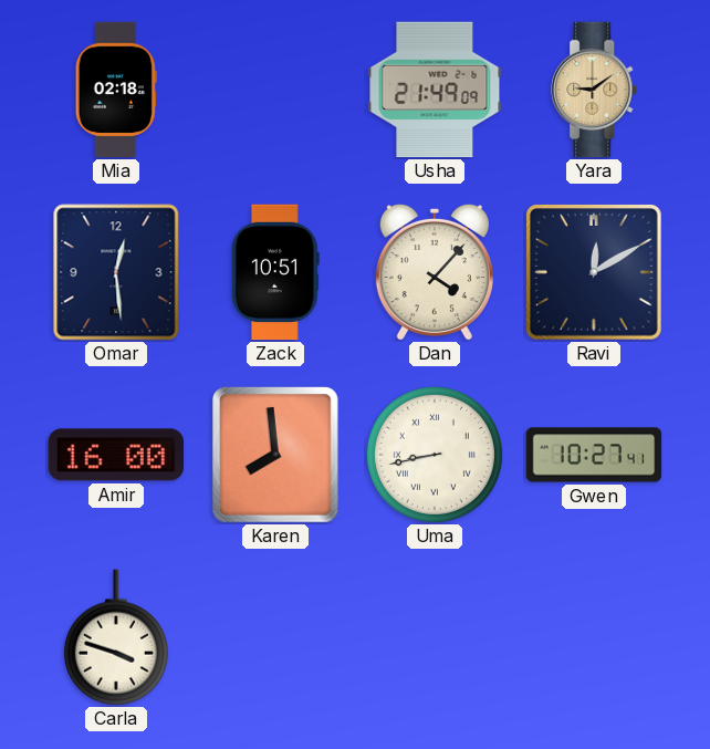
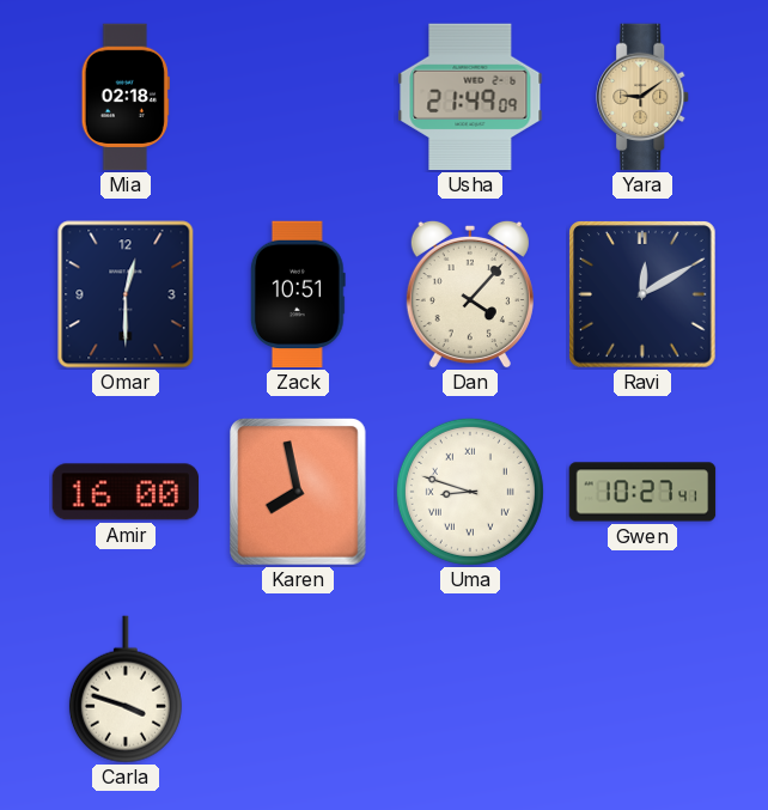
Omar: 12:29 -> 12:30
Karen: 7:59 -> 7:58
Uma: 8:43 -> 8:48
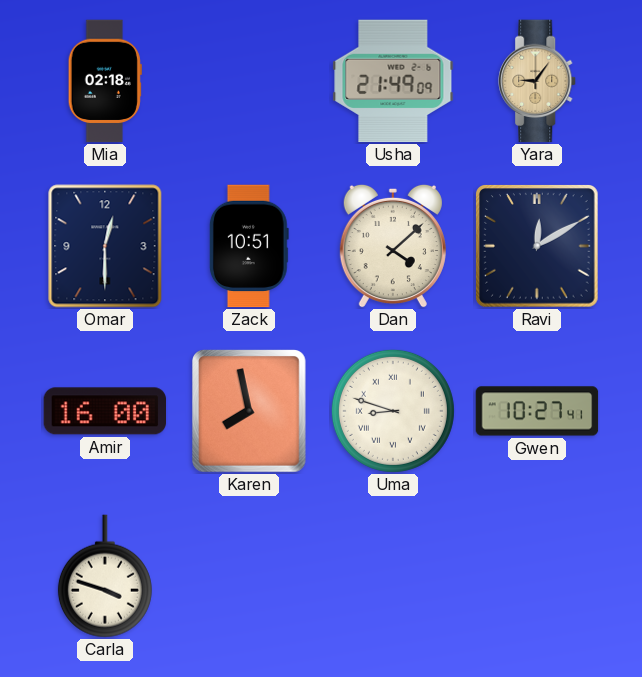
Yara: 9:09 -> 9:06
Dan: 4:07 -> 4:08
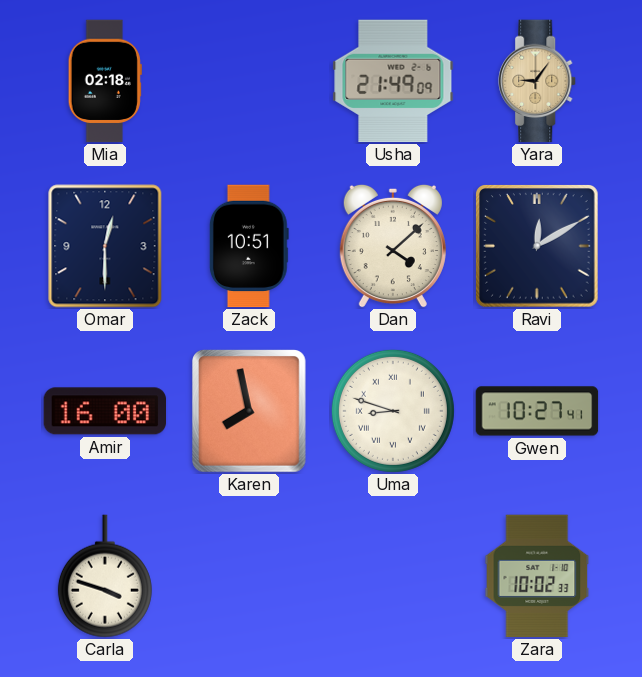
Zara: none -> 10:02
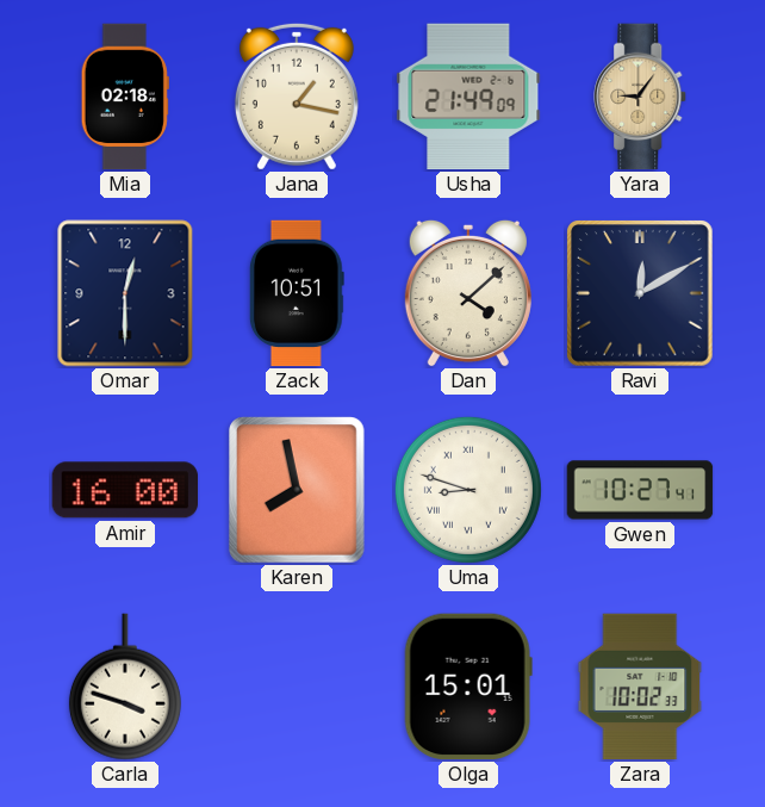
Jana: none -> 1:17
Olga: none -> 15:01
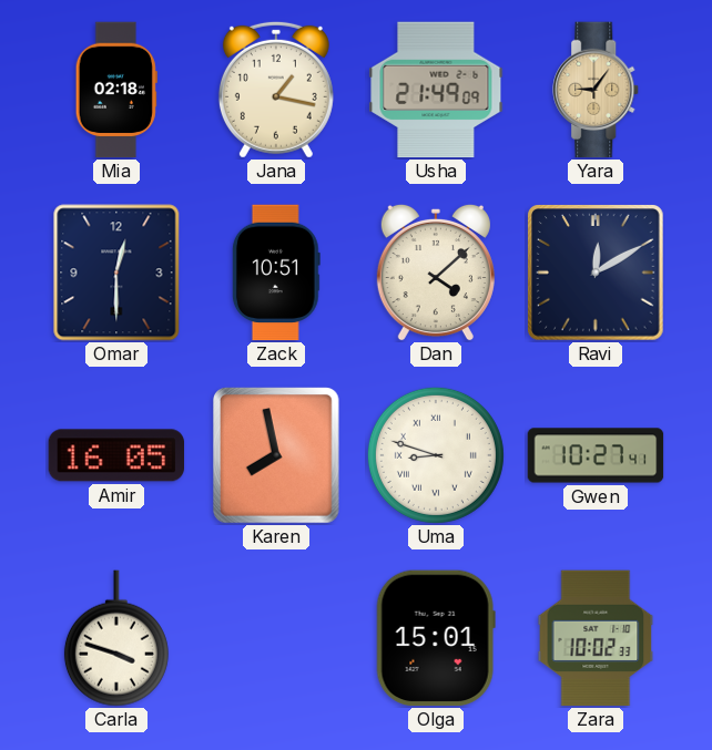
Amir: 16:00 -> 16:05
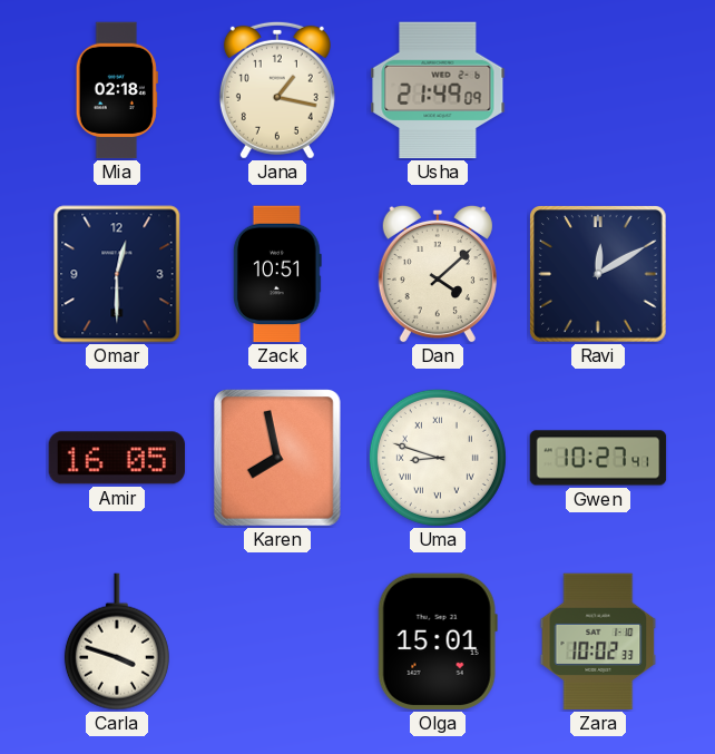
Yara: 9:06 -> none
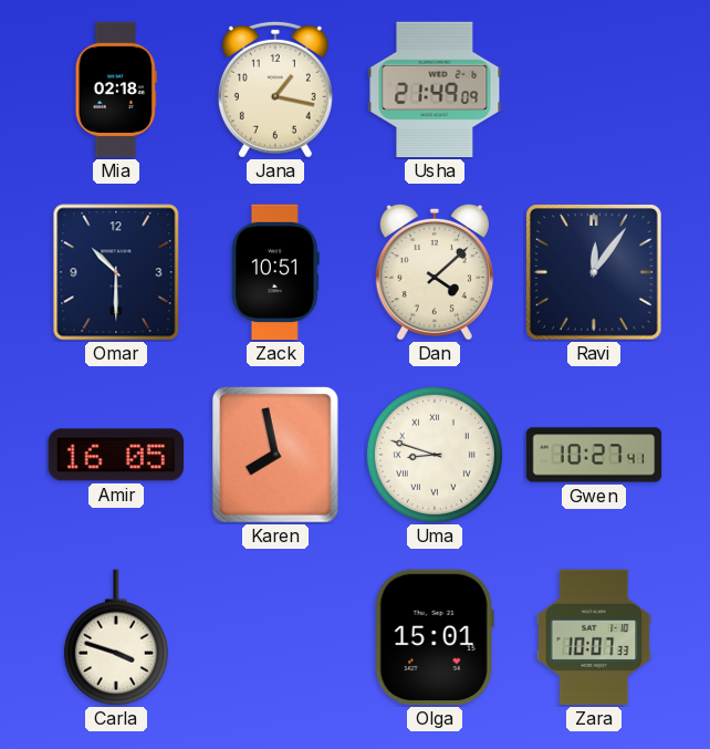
Omar: 12:30 -> 10:30
Ravi: 12:10 -> 12:06
Zara: 10:02 -> 10:07
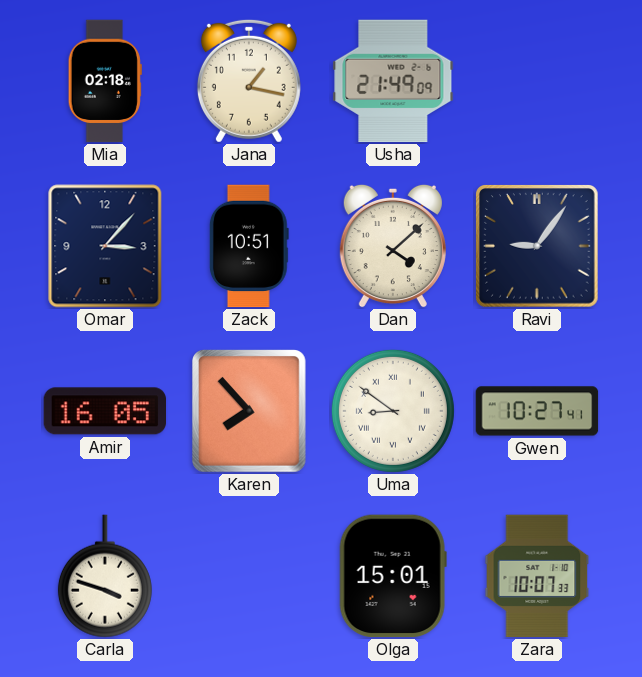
Omar: 10:30 -> 3:07
Ravi: 12:06 -> 9:06
Karen: 7:58 -> 7:53
Uma: 8:48 -> 8:51
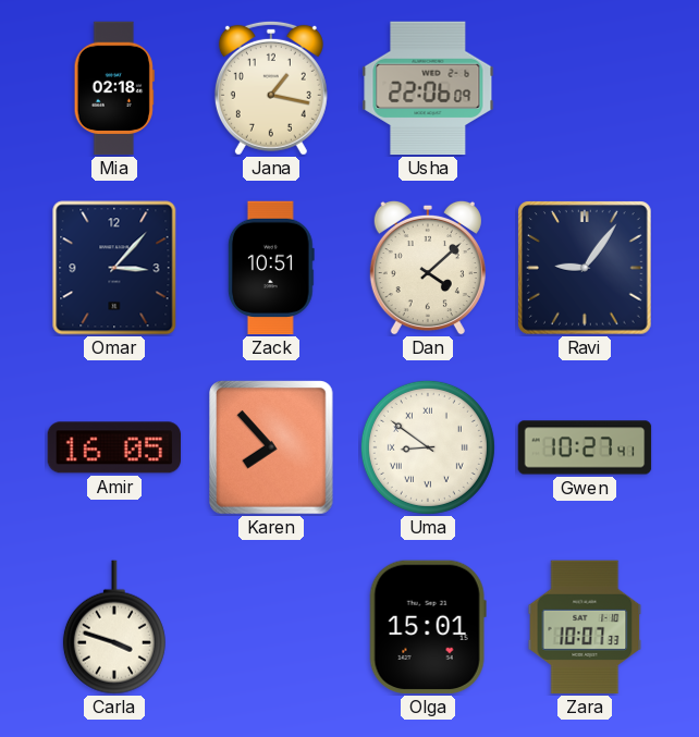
Usha: 21:49 -> 22:06
